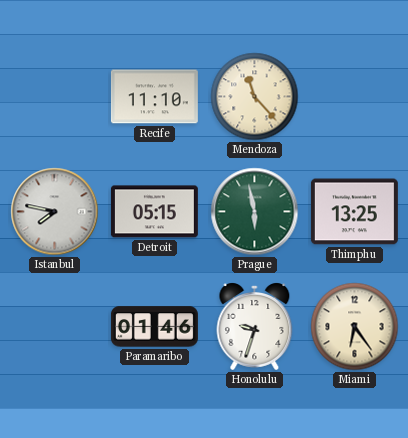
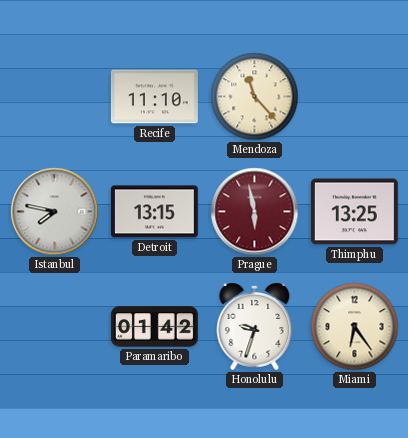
Detroit: 05:15 -> 13:15
Prague dial: green -> burgundy
Paramaribo: 01:46 -> 01:42
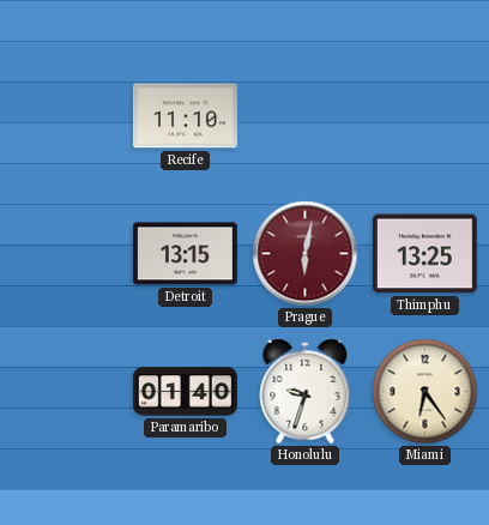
Mendoza: 11:23 -> none
Istanbul: 7:47 -> none
Prague: 5:58 -> 6:02
Paramaribo: 01:42 -> 01:40
